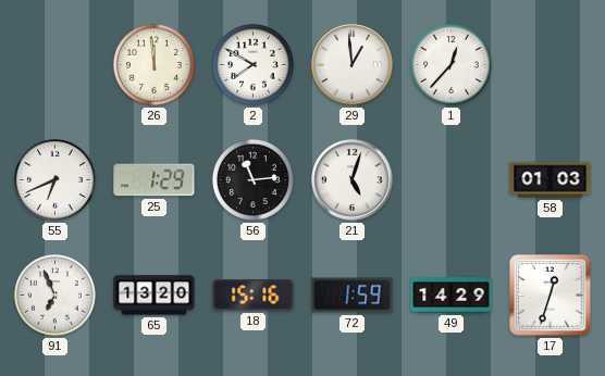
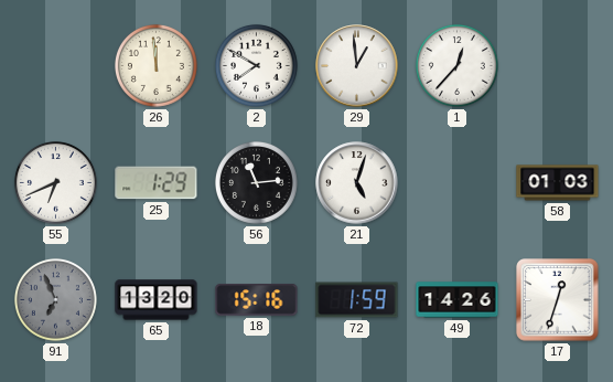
91 dial: white -> grey
49: 14:29 -> 14:26
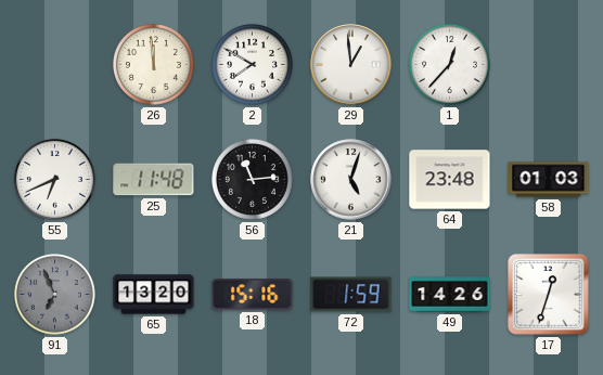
25: 1:29 -> 11:48
64: none -> 23:48
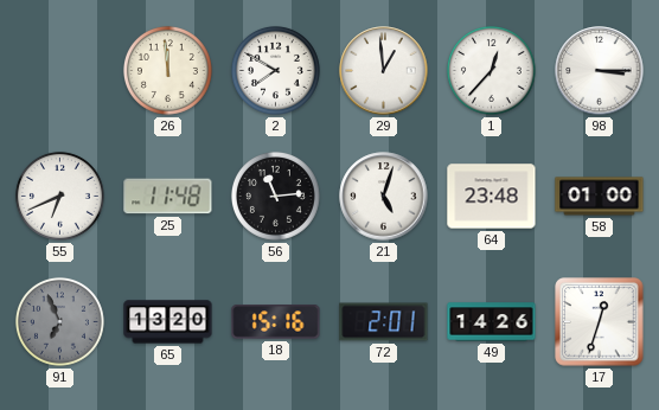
98: none -> 3:15
58: 01:03 -> 01:00
72: 1:59 -> 2:01
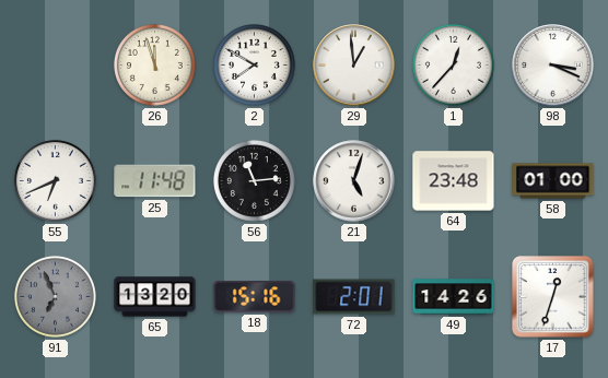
26: 11:59 -> 11:57
98: 3:15 -> 3:19
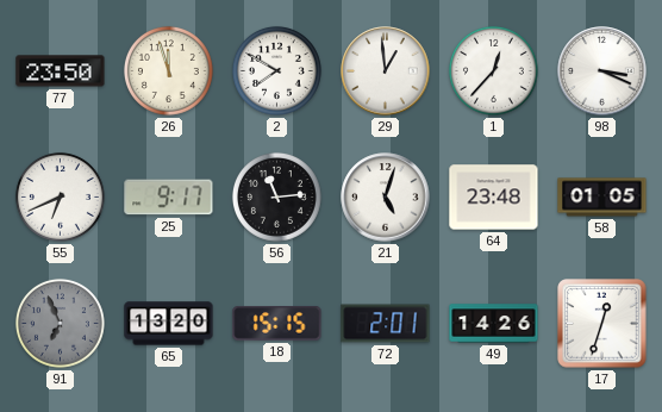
77: none -> 23:50
25: 11:48 -> 9:17
58: 01:00 -> 01:05
18: 15:16 -> 15:15
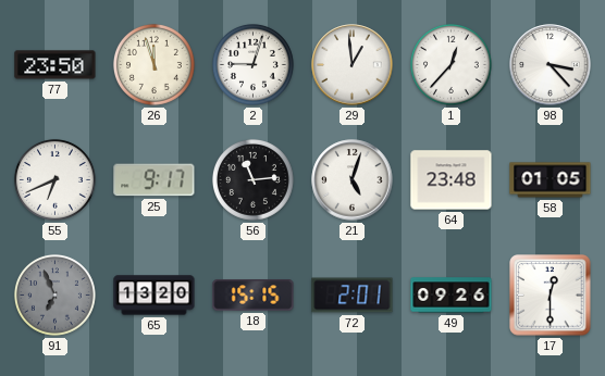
2: 7:50 -> 9:03
98: 3:19 -> 3:23
49: 14:26 -> 09:26
17: 12:33 -> 12:30
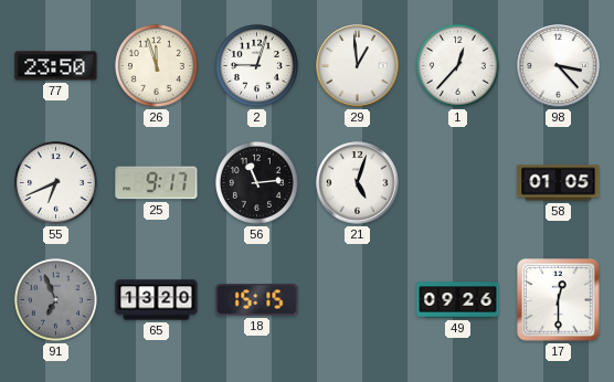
64: 23:48 -> none
72: 2:01 -> none
